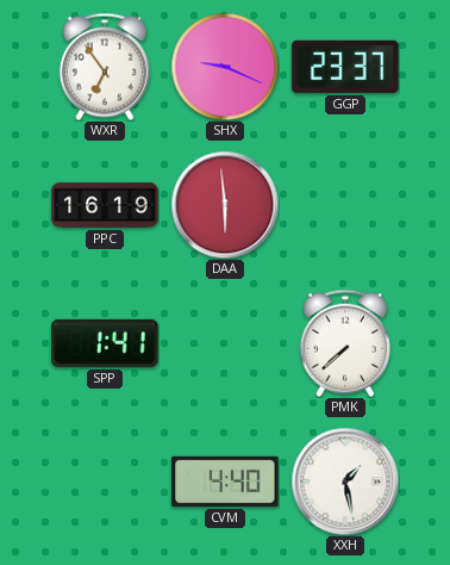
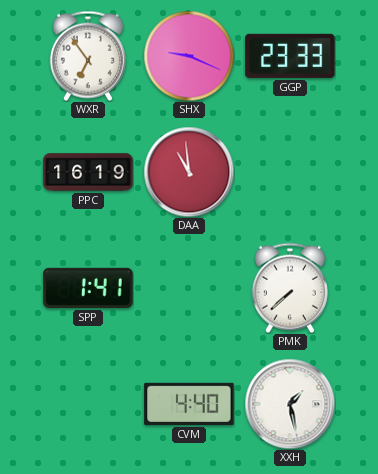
GGP: 23:37 -> 23:33
DAA: 5:59 -> 10:59
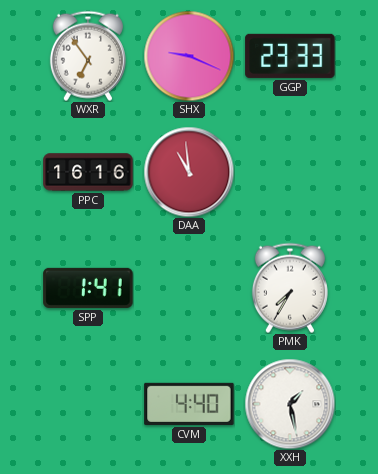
PPC: 16:19 -> 16:16
PMK: 7:38 -> 7:35
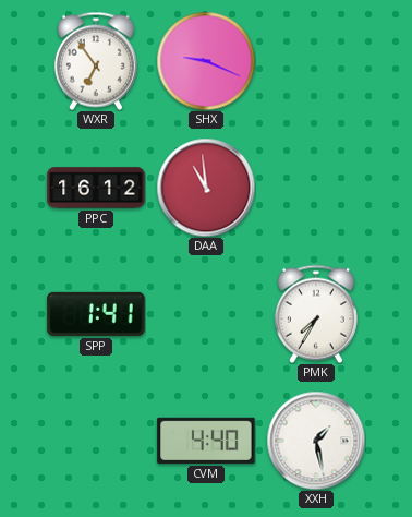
GGP: 23:33 -> none
PPC: 16:16 -> 16:12
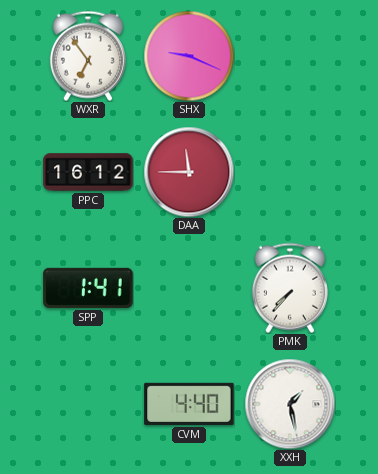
DAA: 10:59 -> 11:45
PMK: 7:35 -> 7:37
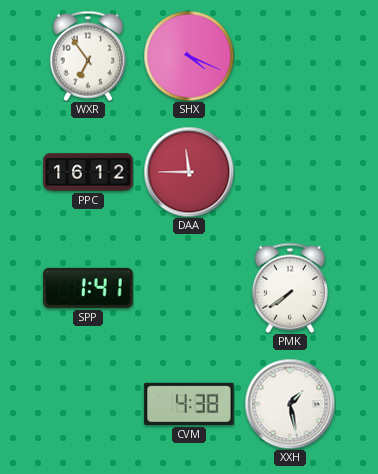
SHX: 9:19 -> 4:19
PMK: 7:37 -> 7:39
CVM: 4:40 -> 4:38
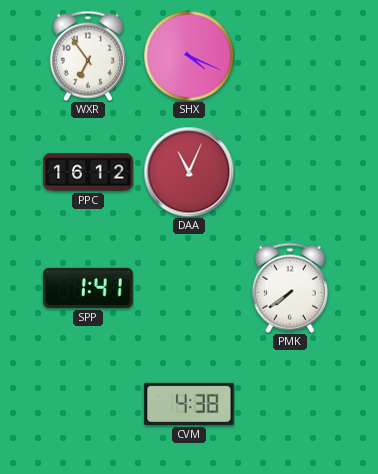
DAA: 11:45 -> 11:04
XXH: 1:28 -> none
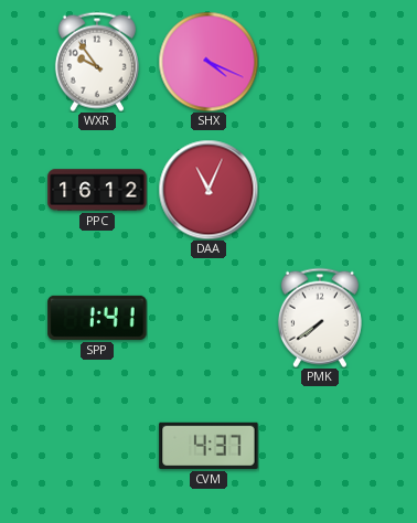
WXR: 6:54 -> 9:54
CVM: 4:38 -> 4:37
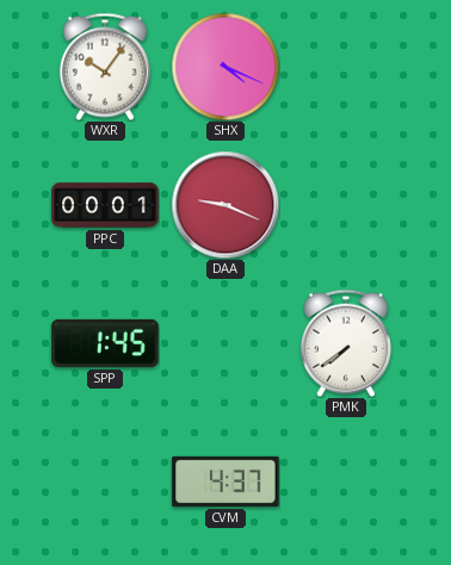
WXR: 9:54 -> 10:06
PPC: 16:12 -> 00:01
DAA: 11:04 -> 9:19
SPP: 1:41 -> 1:45
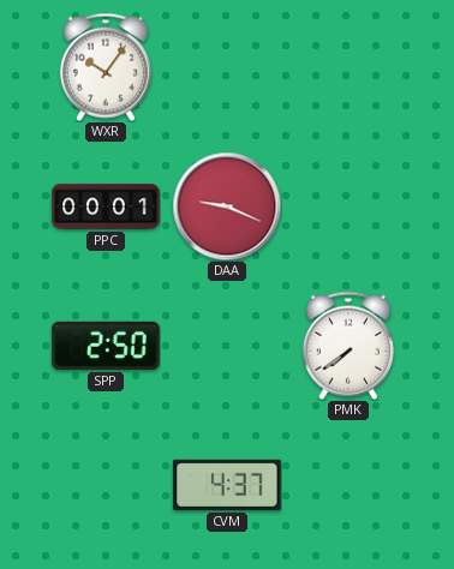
SHX: 4:19 -> none
SPP: 1:45 -> 2:50
